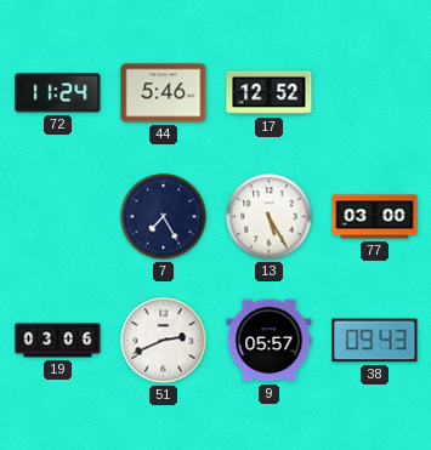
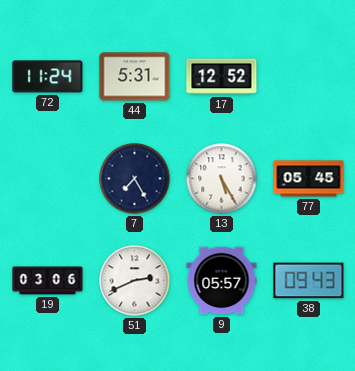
44: 5:46 -> 5:31
77: 03:00 -> 05:45
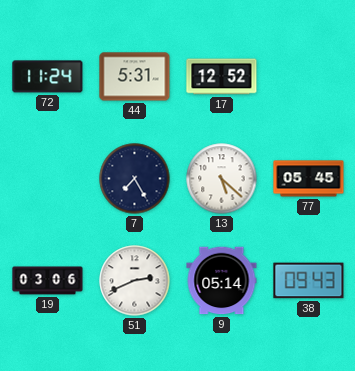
13: 5:25 -> 5:22
9: 05:57 -> 05:14
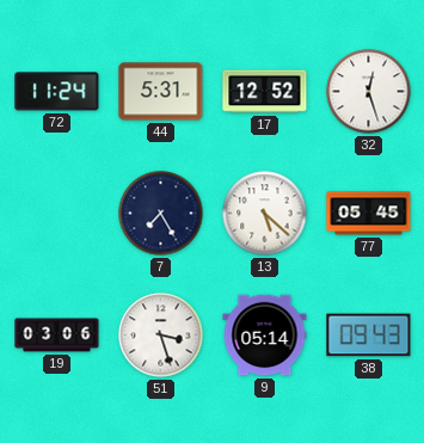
32: none -> 12:27
51: 2:41 -> 3:27
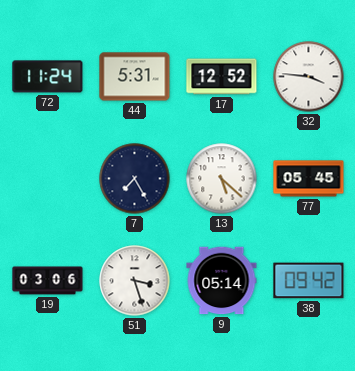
32: 12:27 -> 3:46
38: 09:43 -> 09:42
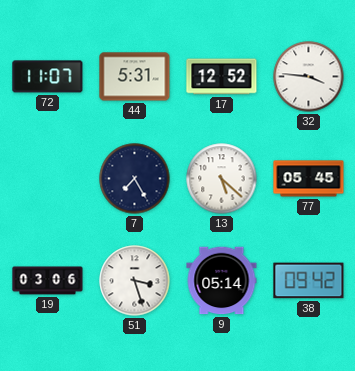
72: 11:24 -> 11:07
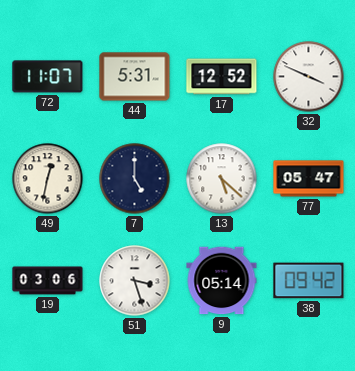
32: 3:46 -> 3:49
49: none -> 12:32
7: 7:25 -> 5:00
77: 05:45 -> 05:47
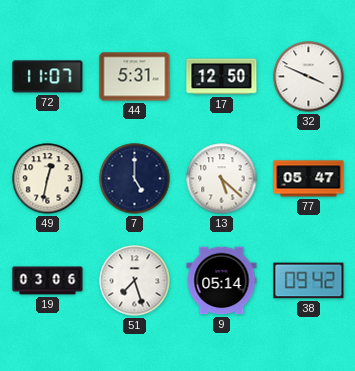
17: 12:52 -> 12:50
51: 3:27 -> 7:27
